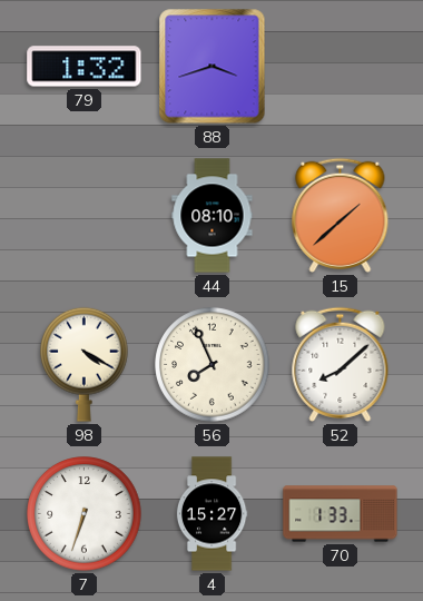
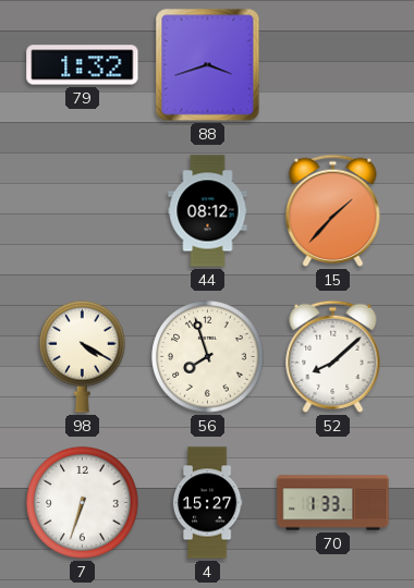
44: 08:10 -> 08:12
15: 1:38 -> 1:37
56: 7:56 -> 7:57
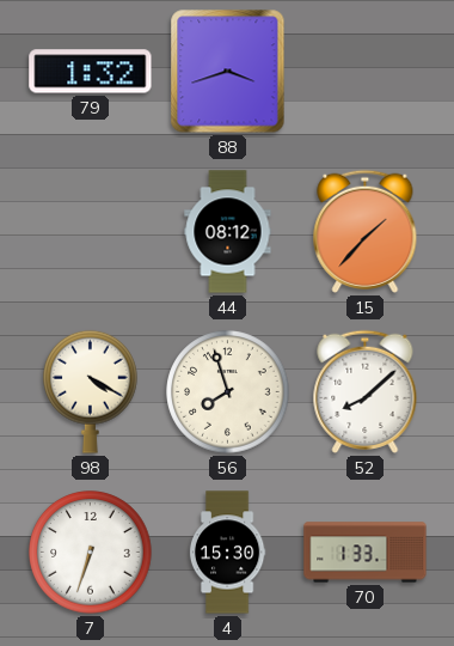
4: 15:27 -> 15:30
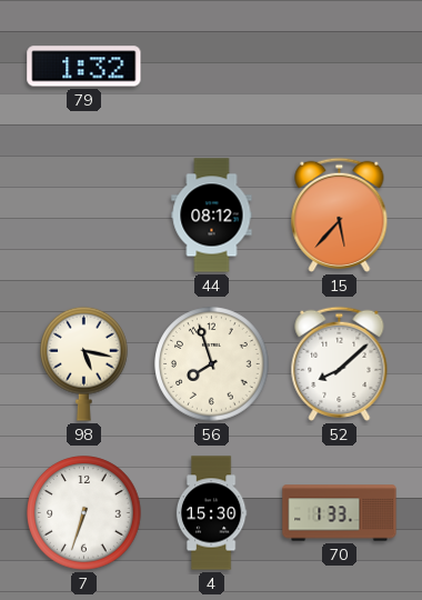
88: 3:42 -> none
15: 1:37 -> 5:37
98: 4:20 -> 5:17
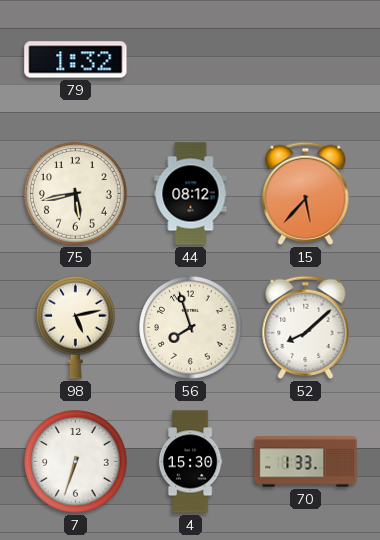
75: none -> 5:43
98: 5:17 -> 5:13
